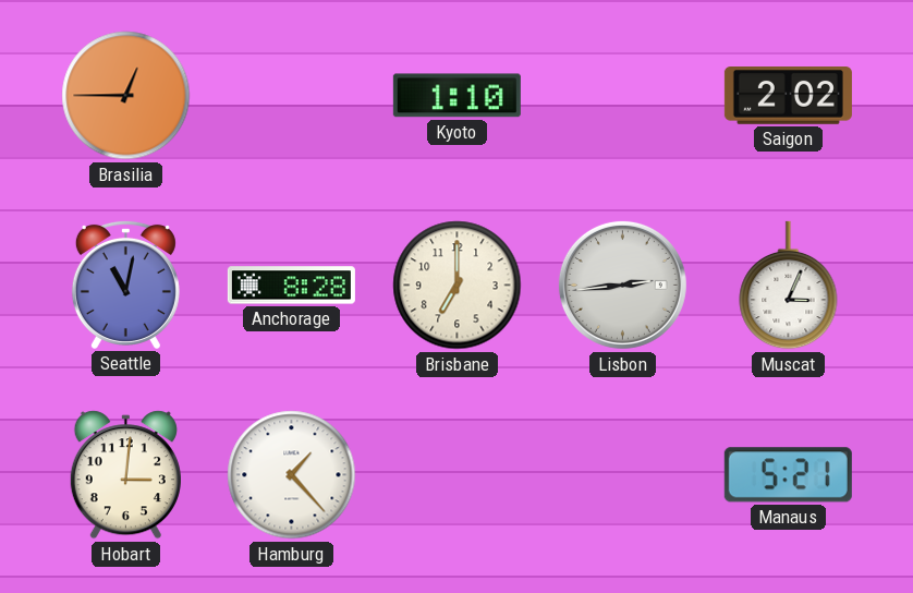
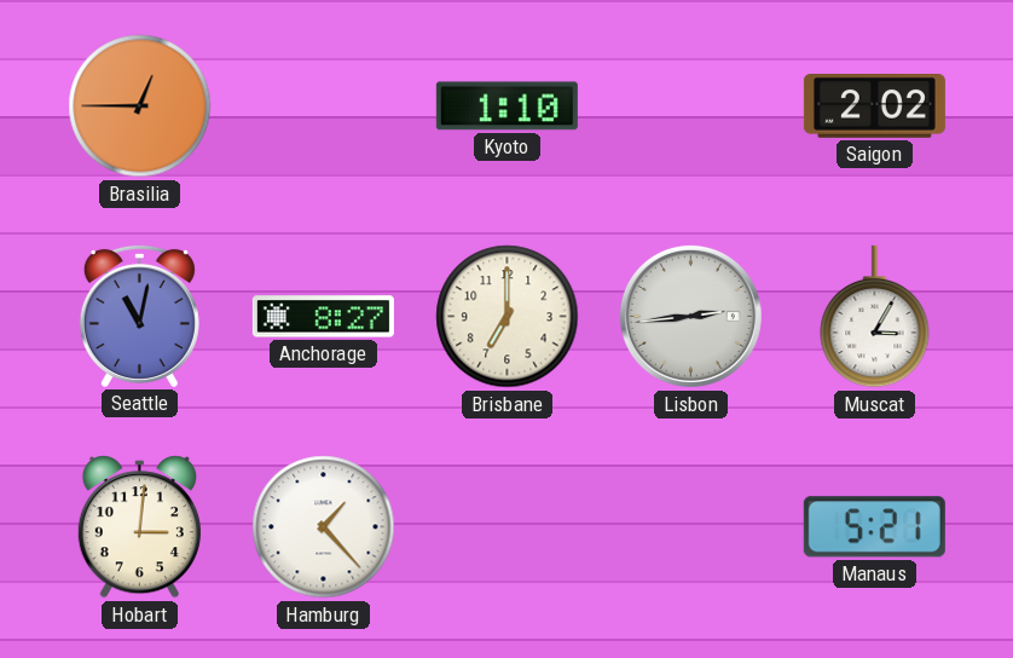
Anchorage: 8:28 -> 8:27
Muscat: 3:04 -> 3:05
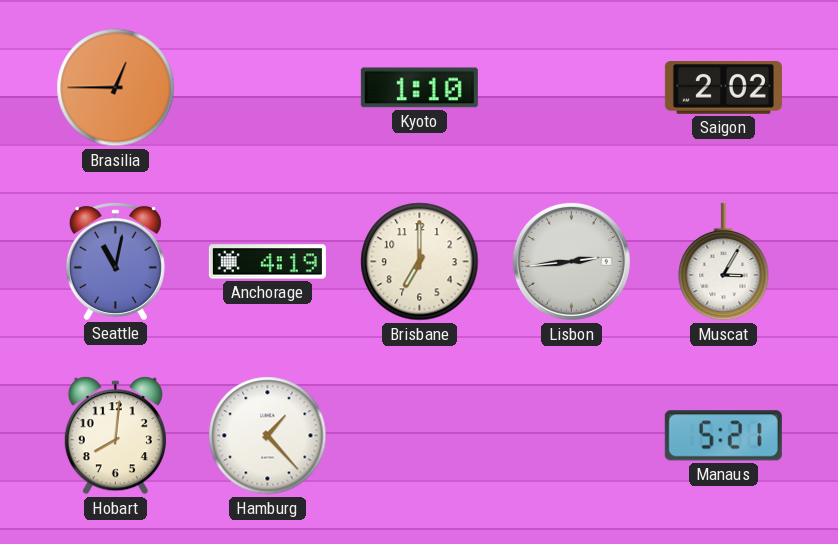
Anchorage: 8:27 -> 4:19
Hobart: 3:01 -> 8:01
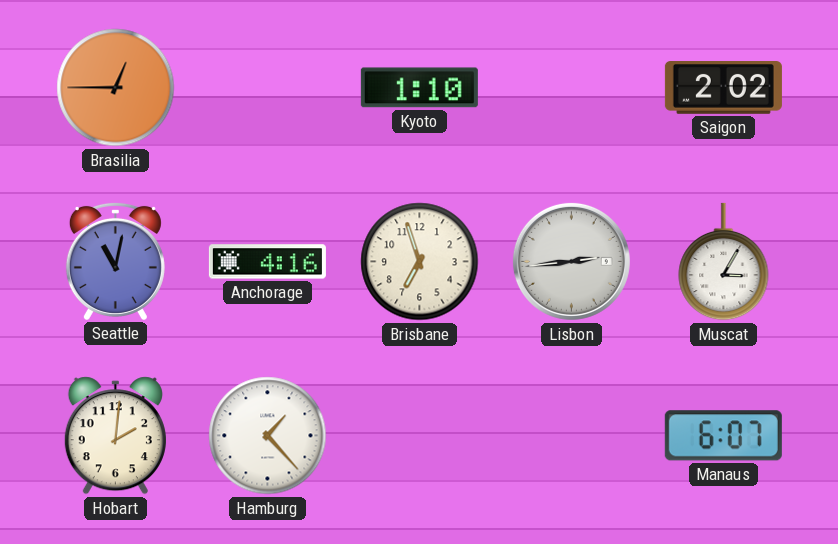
Anchorage: 4:19 -> 4:16
Brisbane: 7:00 -> 6:57
Hobart: 8:01 -> 2:01
Manaus: 5:21 -> 6:07
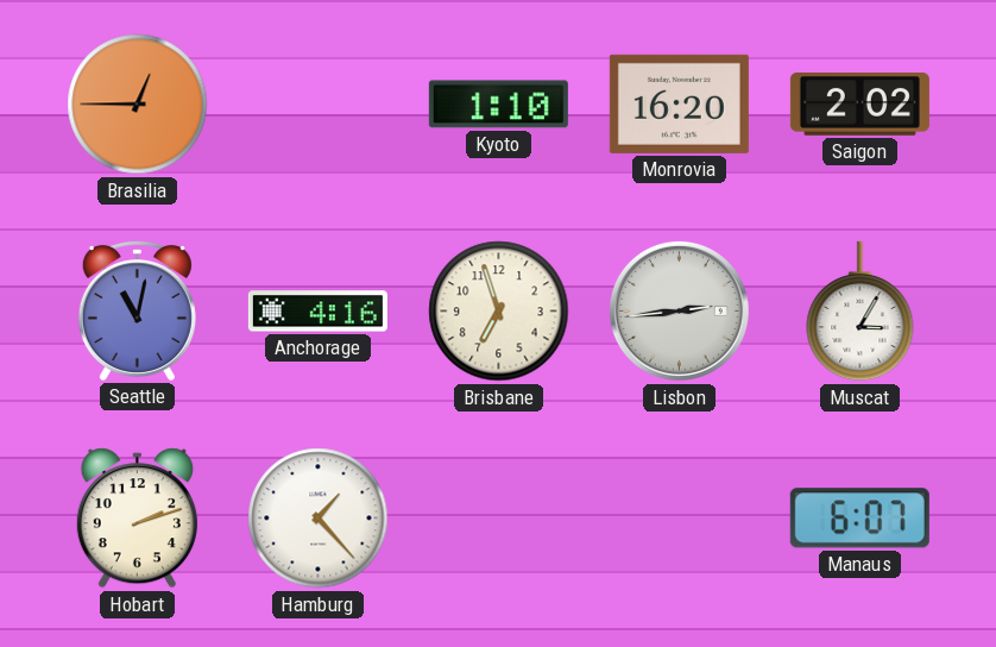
Monrovia: none -> 16:20
Hobart: 2:01 -> 2:12
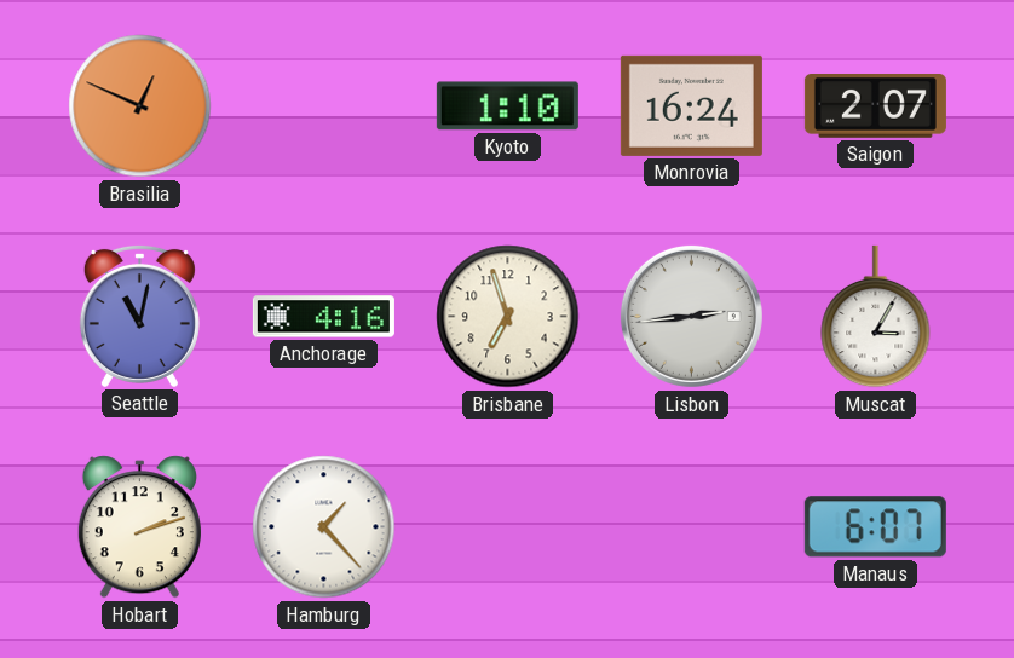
Brasilia: 12:45 -> 12:49
Monrovia: 16:20 -> 16:24
Saigon: 2:02 -> 2:07
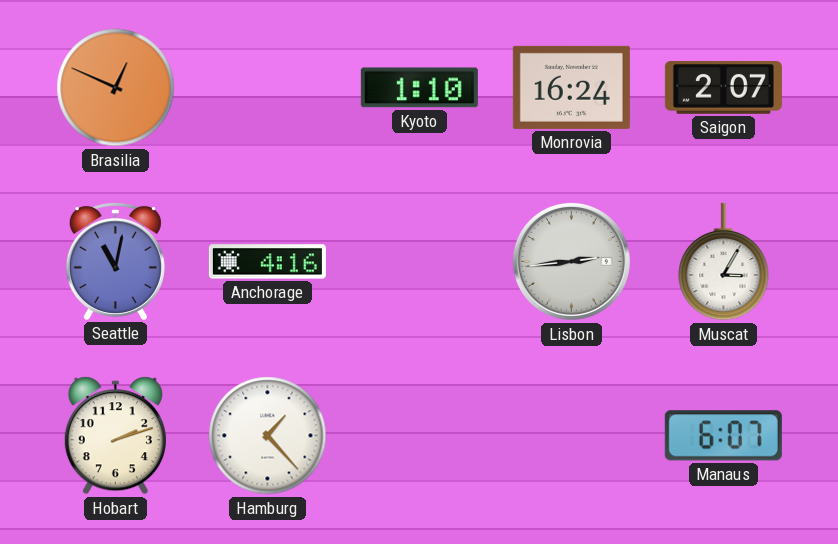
Brisbane: 6:57 -> none
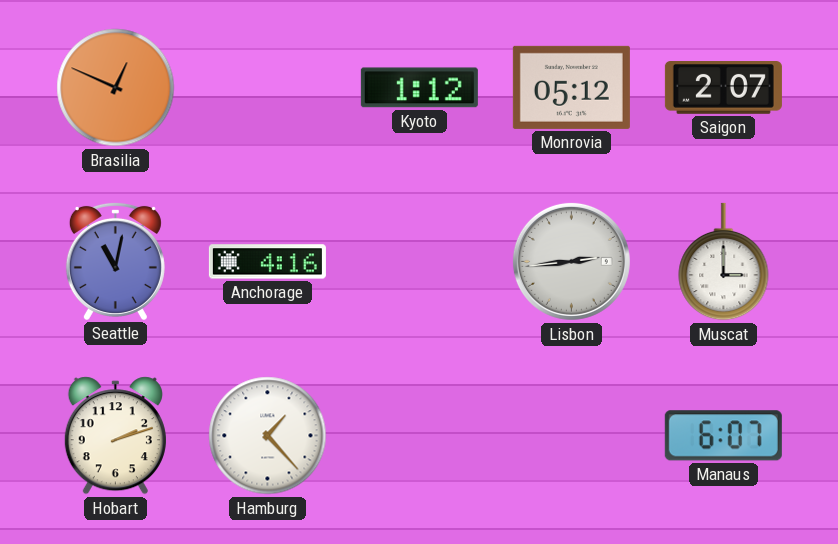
Kyoto: 1:10 -> 1:12
Monrovia: 16:24 -> 05:12
Muscat: 3:05 -> 3:00
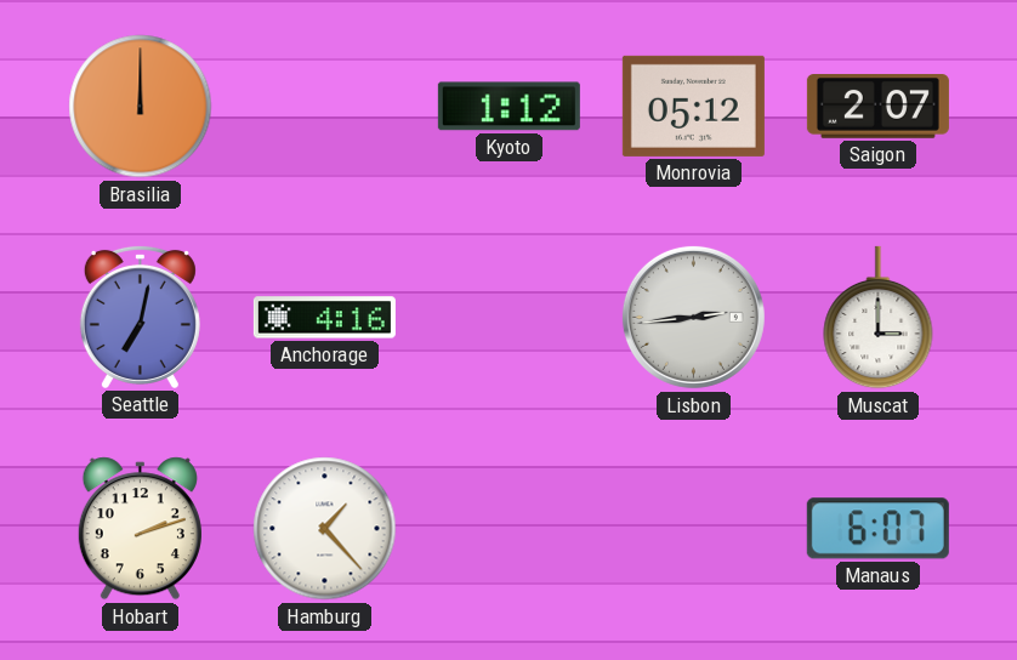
Brasilia: 12:49 -> 12:00
Seattle: 11:02 -> 7:02
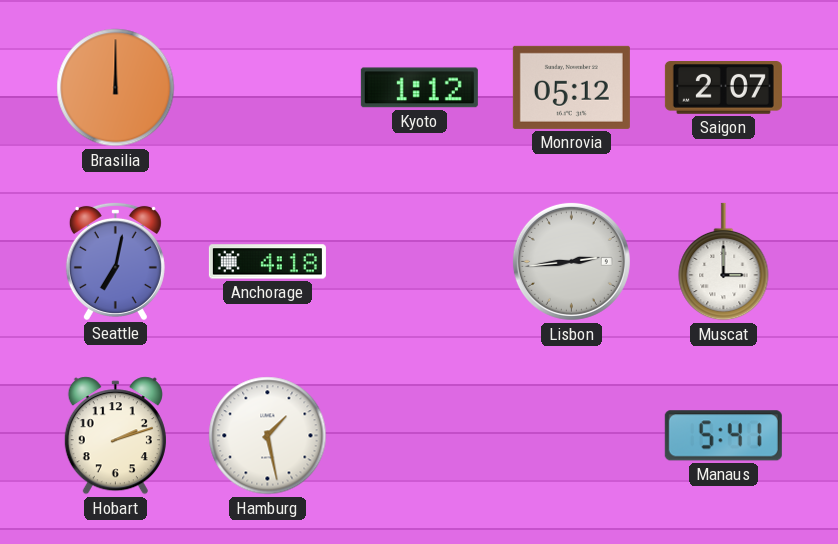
Anchorage: 4:16 -> 4:18
Hamburg: 1:23 -> 1:28
Manaus: 6:07 -> 5:41
